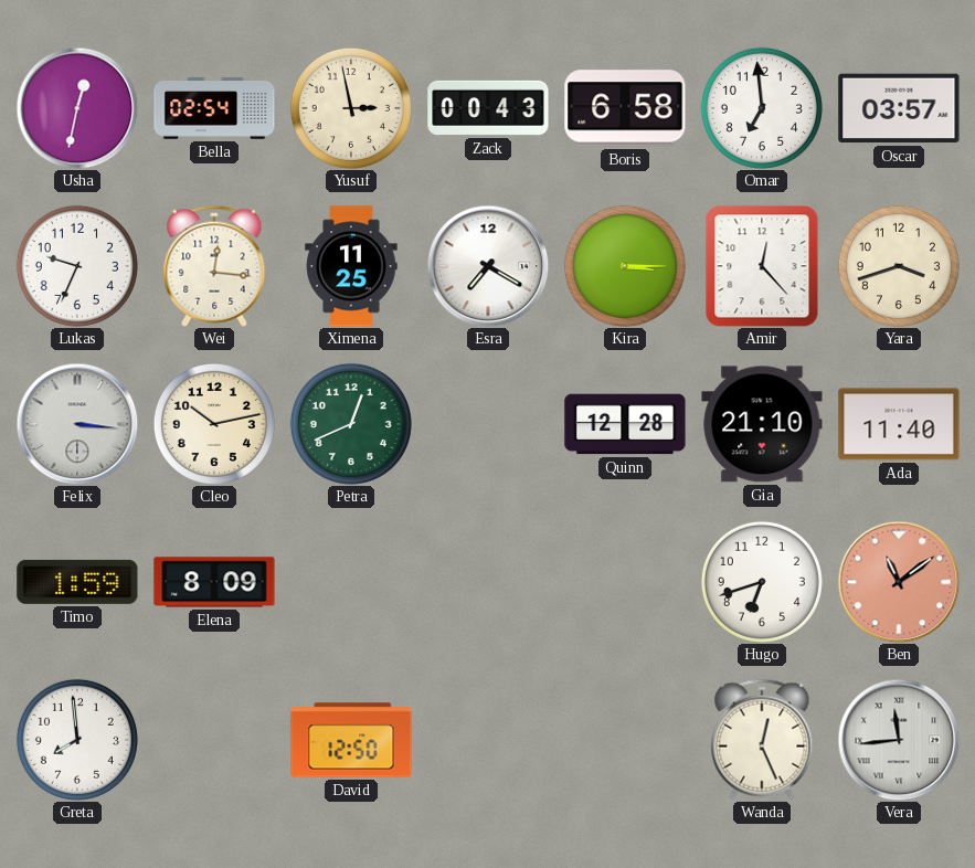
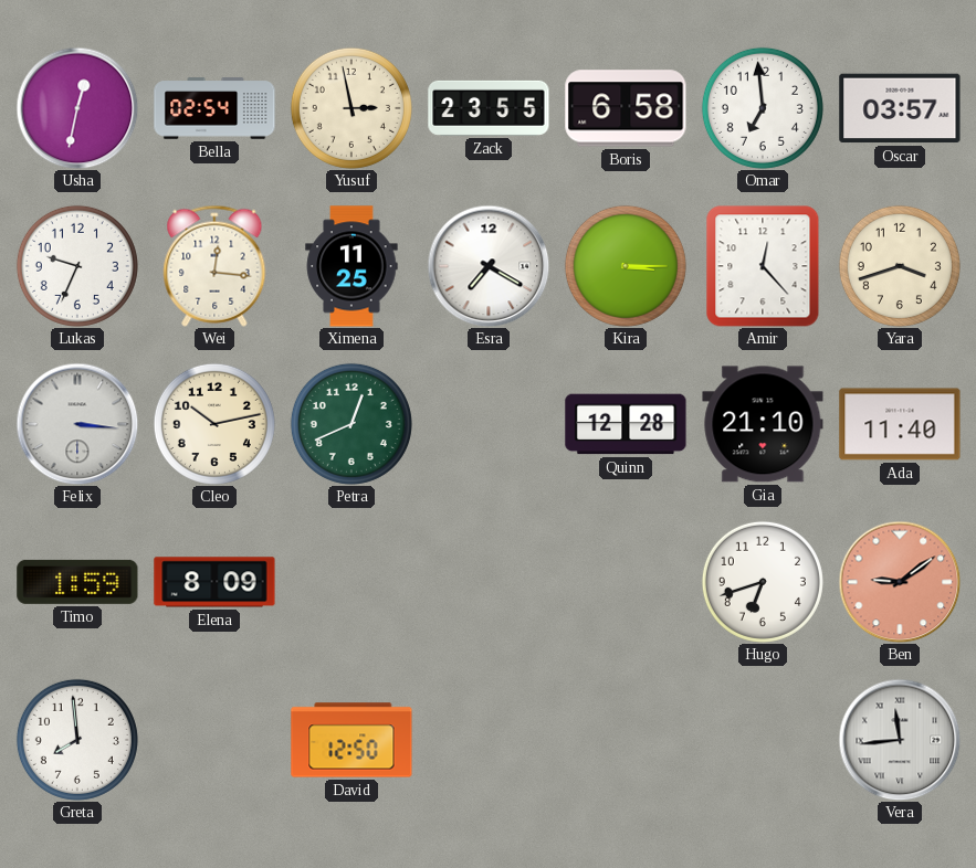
Zack: 00:43 -> 23:55
Ben: 11:09 -> 9:09
Wanda: 12:26 -> none
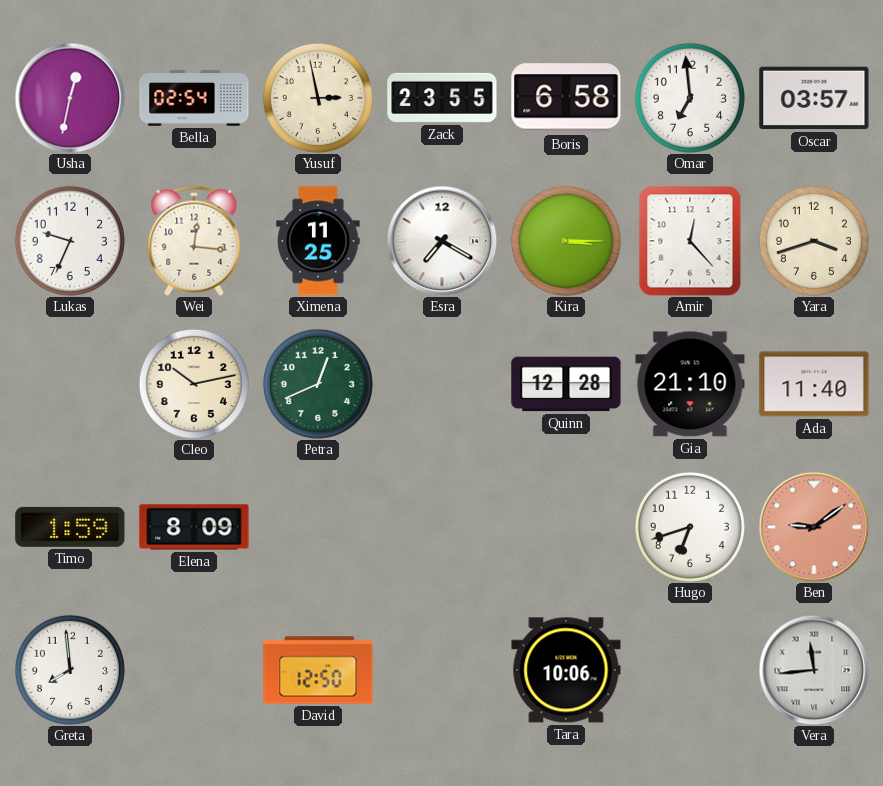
Felix: 3:16 -> none
Tara: none -> 10:06
